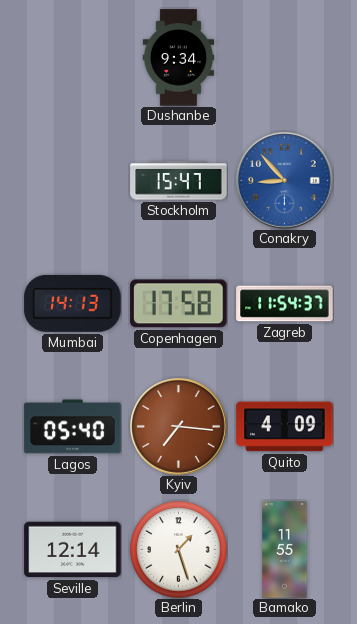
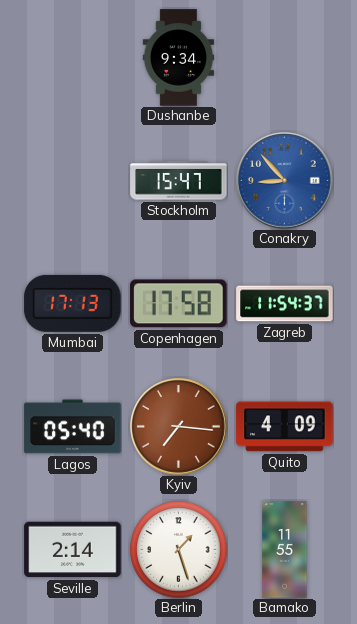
Mumbai: 14:13 -> 17:13
Seville: 12:14 -> 2:14
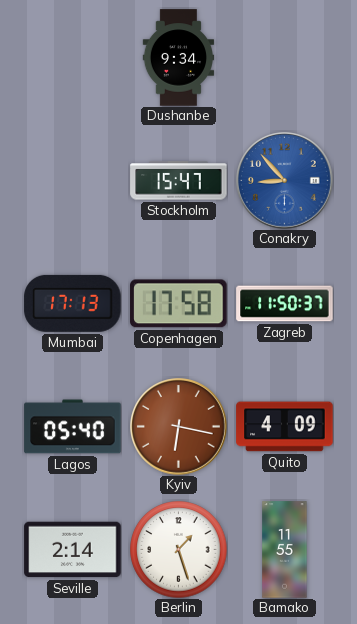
Zagreb: 11:54 -> 11:50
Kyiv: 7:16 -> 6:17
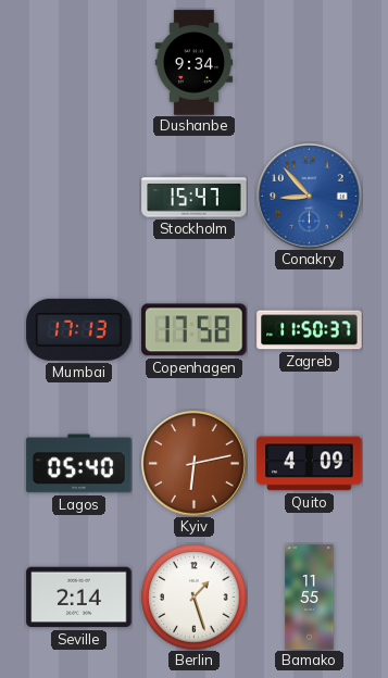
Kyiv: 6:17 -> 6:13
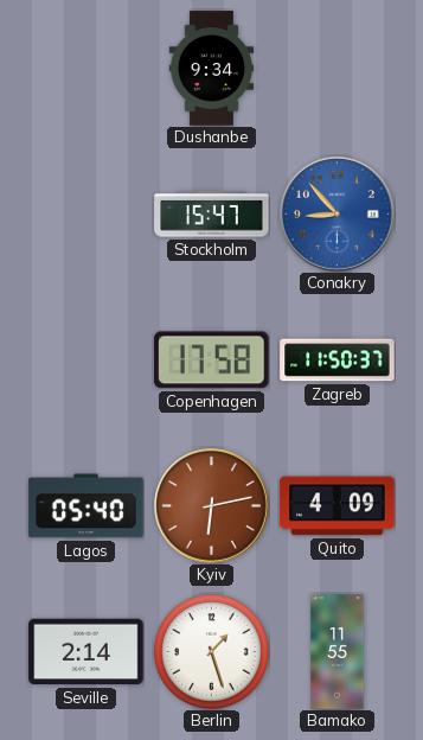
Mumbai: 17:13 -> none
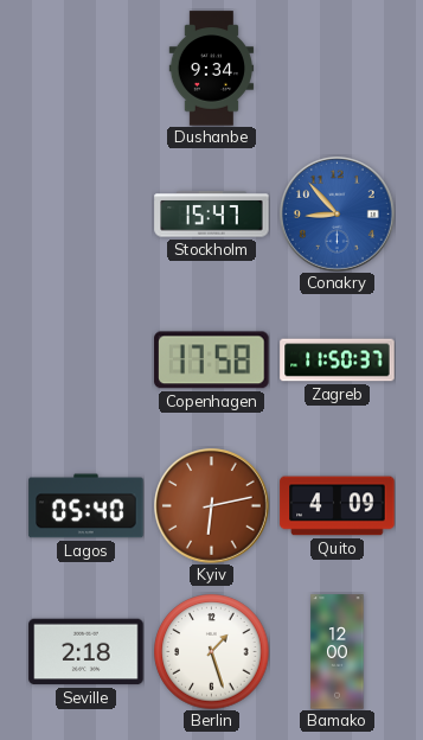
Seville: 2:14 -> 2:18
Bamako: 11:55 -> 12:00
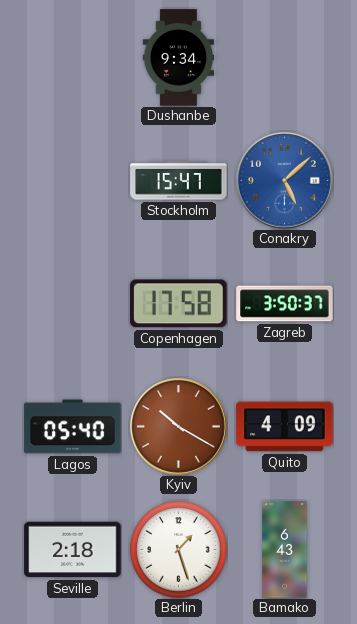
Conakry: 8:53 -> 5:08
Zagreb: 11:50 -> 3:50
Kyiv: 6:13 -> 10:20
Bamako: 12:00 -> 6:43
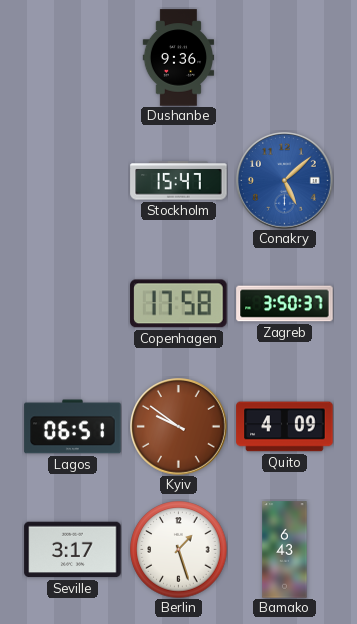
Dushanbe: 9:34 -> 9:36
Lagos: 05:40 -> 06:51
Kyiv: 10:20 -> 9:51
Seville: 2:18 -> 3:17
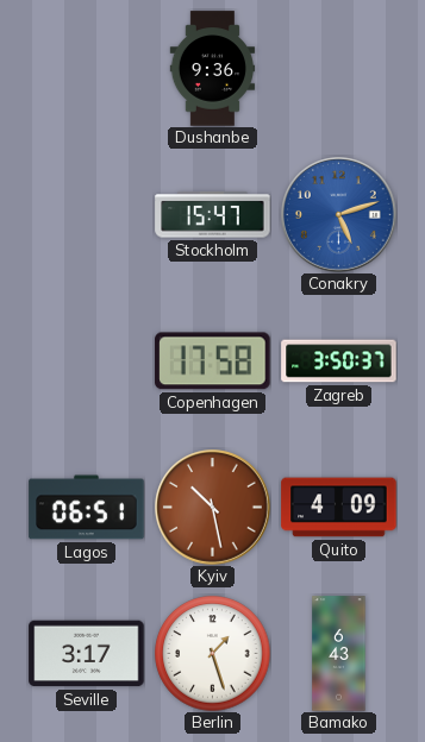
Conakry: 5:08 -> 5:12
Kyiv: 9:51 -> 10:28
